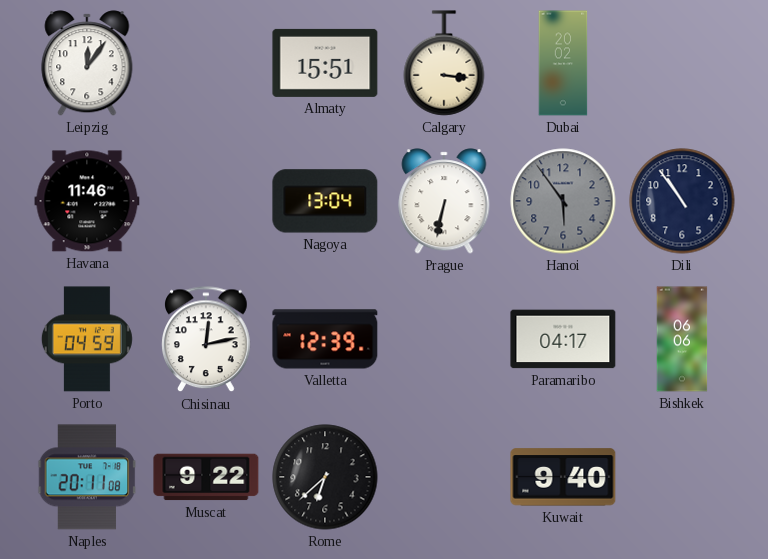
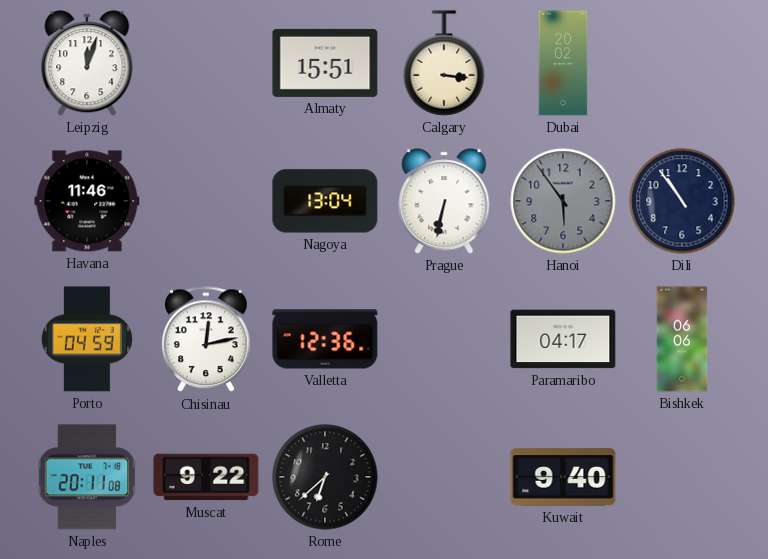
Leipzig: 12:06 -> 12:03
Valletta: 12:39 -> 12:36
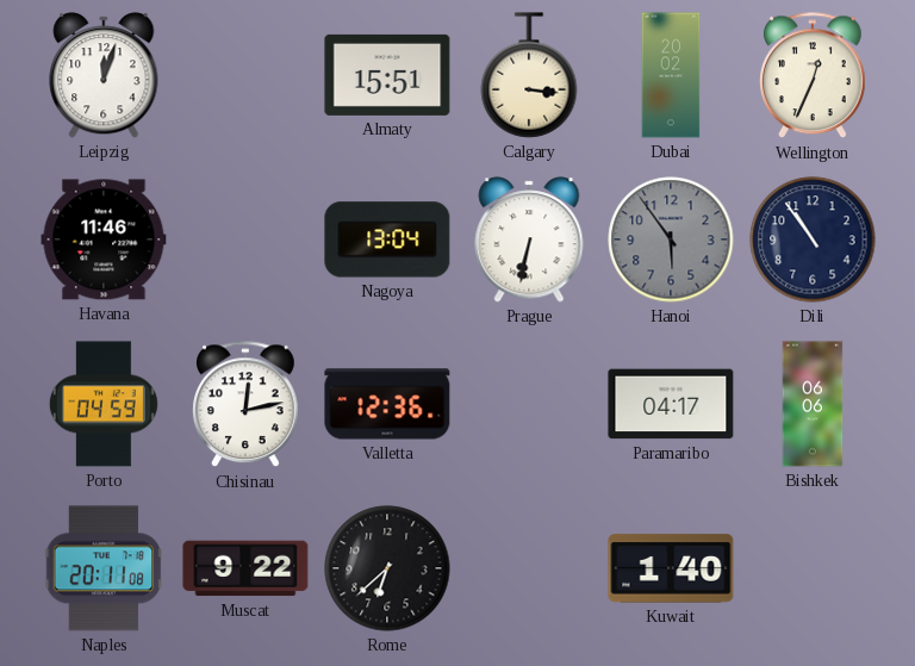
Wellington: none -> 12:34
Kuwait: 9:40 -> 1:40
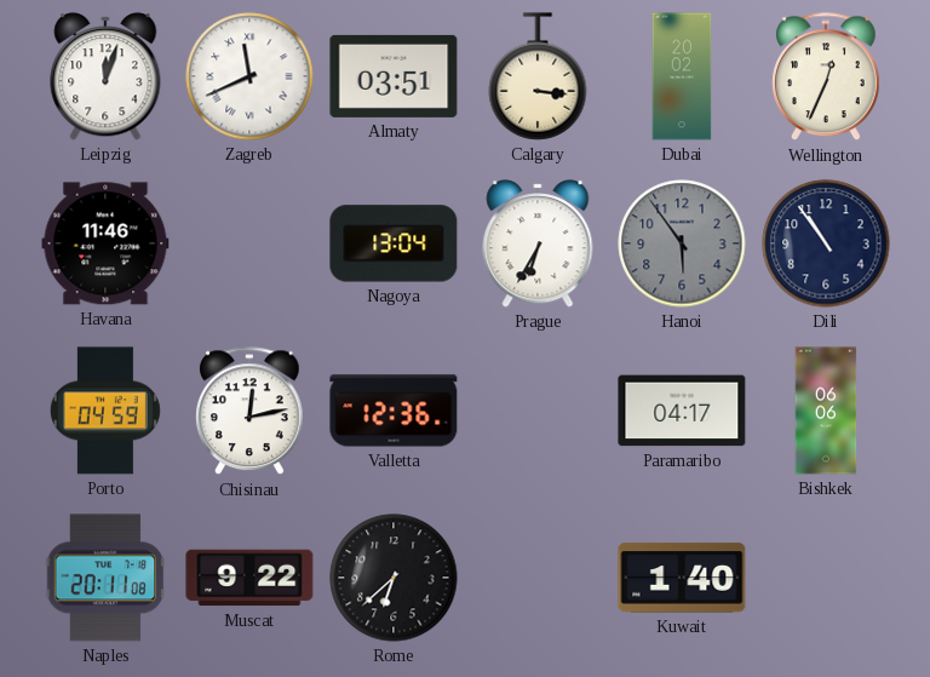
Zagreb: none -> 11:41
Almaty: 15:51 -> 03:51
Prague: 6:32 -> 6:35
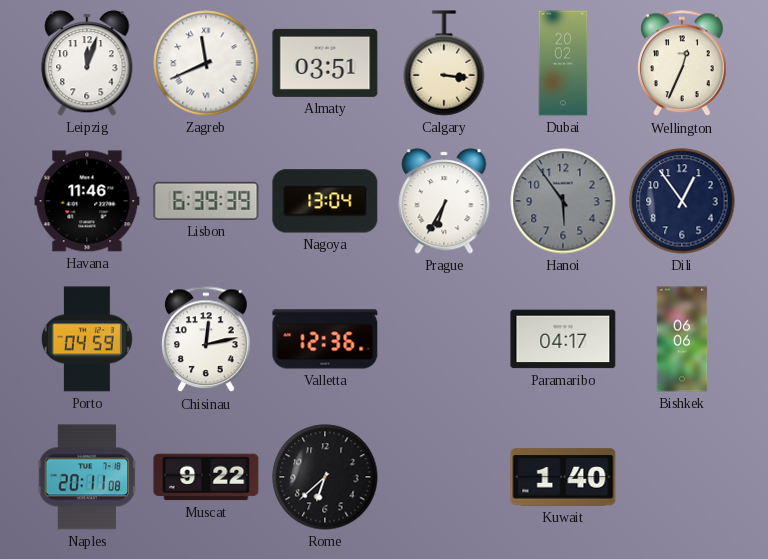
Lisbon: none -> 6:39
Dili: 10:54 -> 12:54
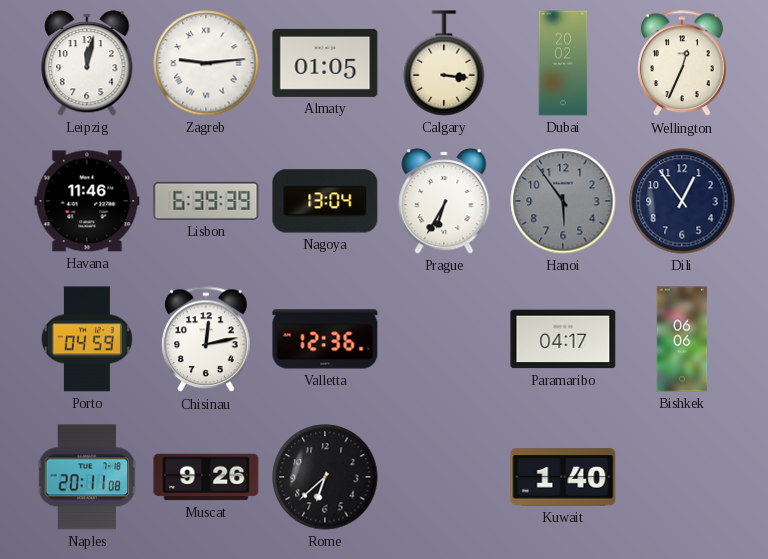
Leipzig: 12:03 -> 12:02
Zagreb: 11:41 -> 9:14
Almaty: 03:51 -> 01:05
Muscat: 9:22 -> 9:26
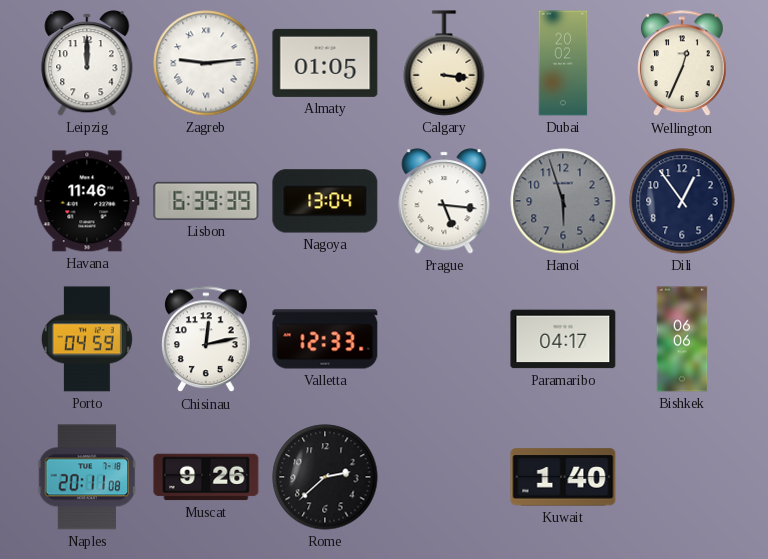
Leipzig: 12:02 -> 12:00
Prague: 6:35 -> 5:16
Hanoi: 5:54 -> 5:57
Valletta: 12:36 -> 12:33
Rome: 6:38 -> 2:38
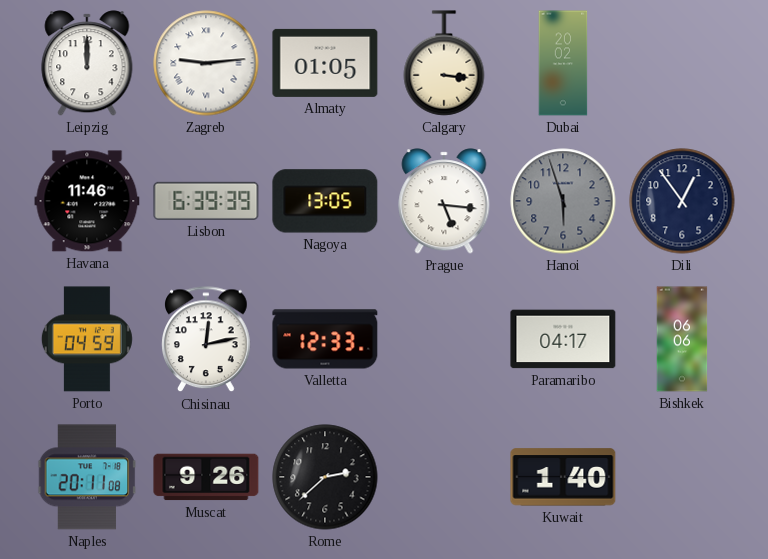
Wellington: 12:34 -> none
Nagoya: 13:04 -> 13:05
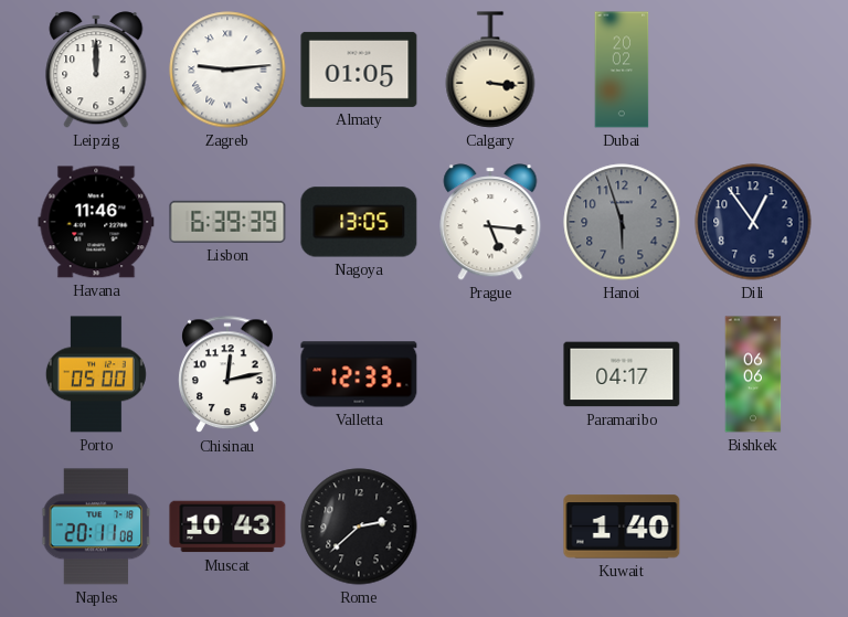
Porto: 04:59 -> 05:00
Muscat: 9:26 -> 10:43
